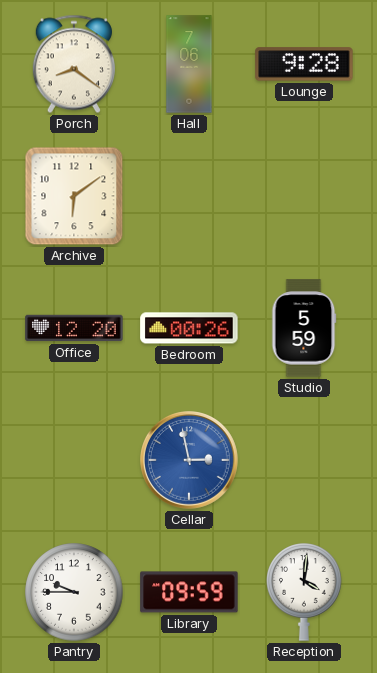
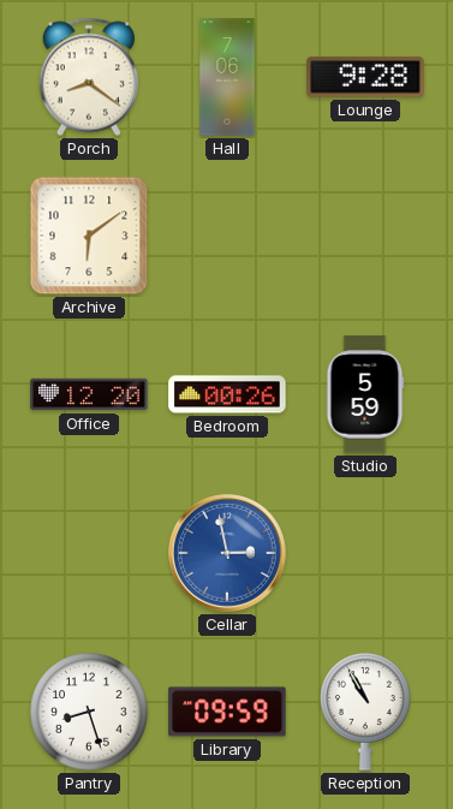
Pantry: 9:45 -> 8:27
Reception: 4:01 -> 10:55
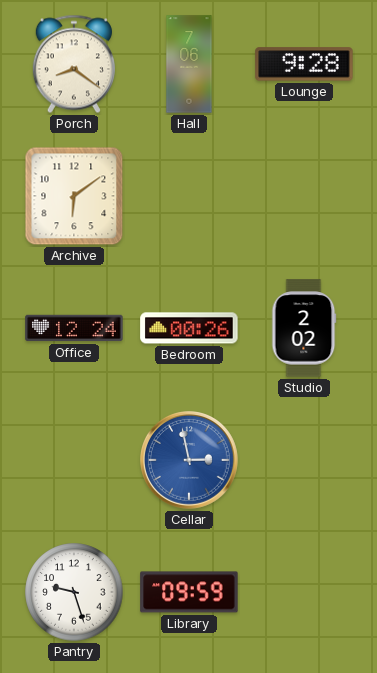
Office: 12:20 -> 12:24
Studio: 5:59 -> 2:02
Pantry: 8:27 -> 9:27
Reception: 10:55 -> none
